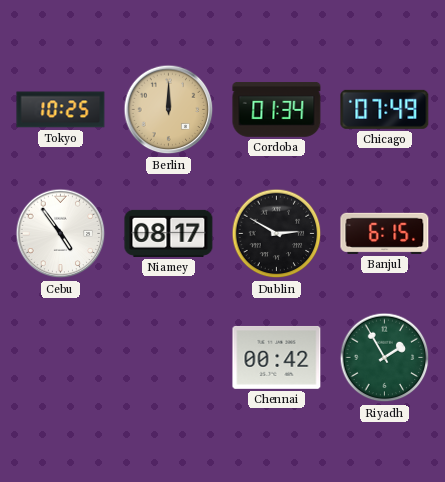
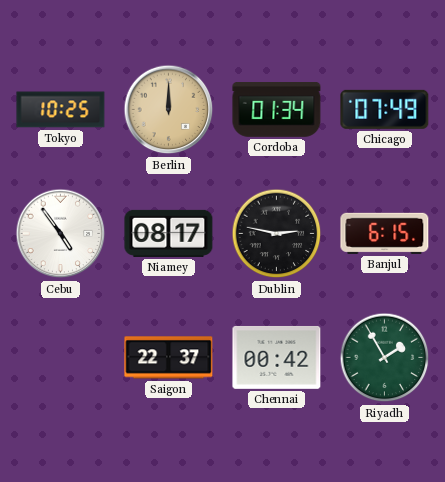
Dublin: 2:50 -> 2:47
Saigon: none -> 22:37
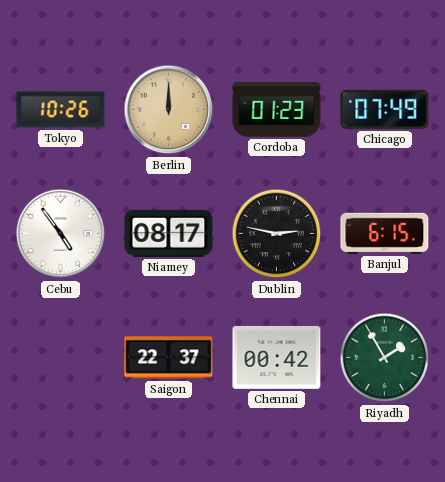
Tokyo: 10:25 -> 10:26
Cordoba: 01:34 -> 01:23
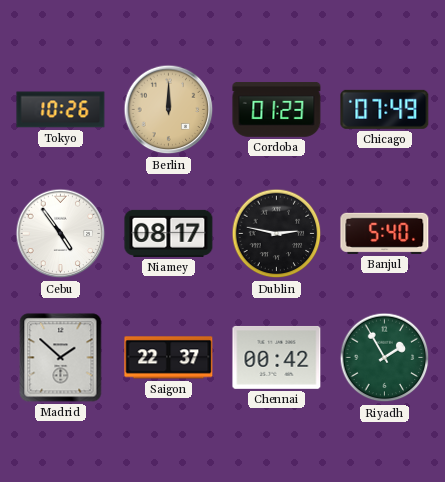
Banjul: 6:15 -> 5:40
Madrid: none -> 1:52
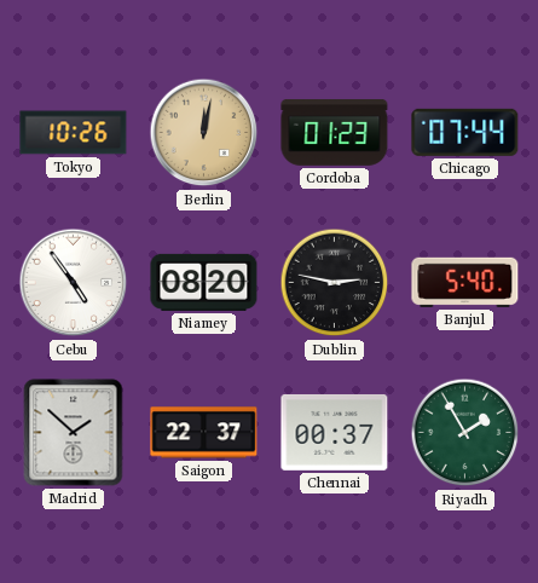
Berlin: 12:00 -> 12:02
Chicago: 07:49 -> 07:44
Niamey: 08:17 -> 08:20
Chennai: 00:42 -> 00:37
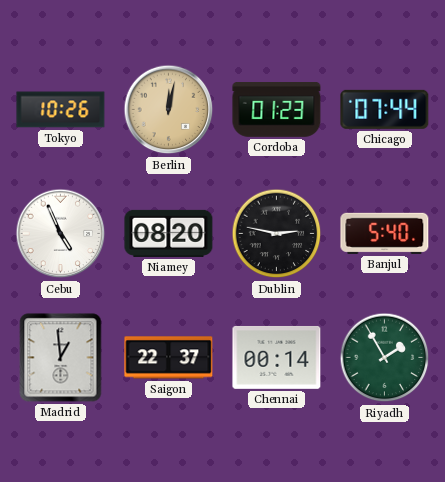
Cebu: 4:54 -> 4:56
Madrid: 1:52 -> 12:59
Chennai: 00:37 -> 00:14
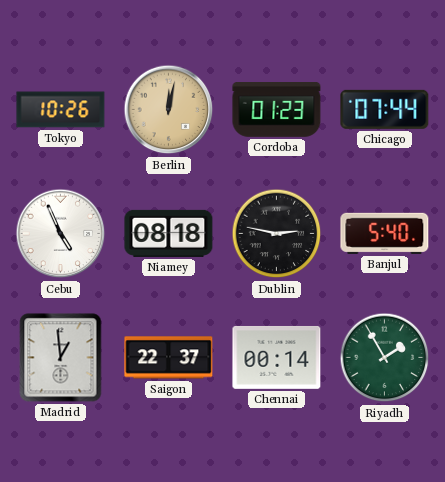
Niamey: 08:20 -> 08:18
